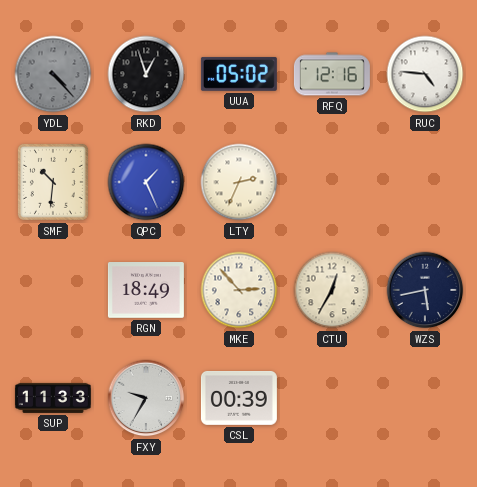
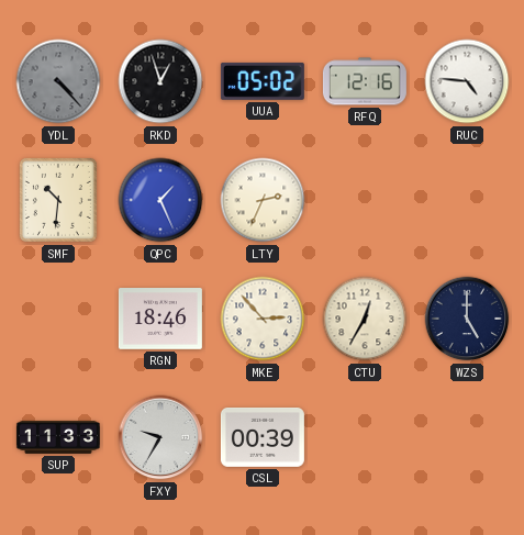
RGN: 18:49 -> 18:46
WZS: 5:43 -> 5:00
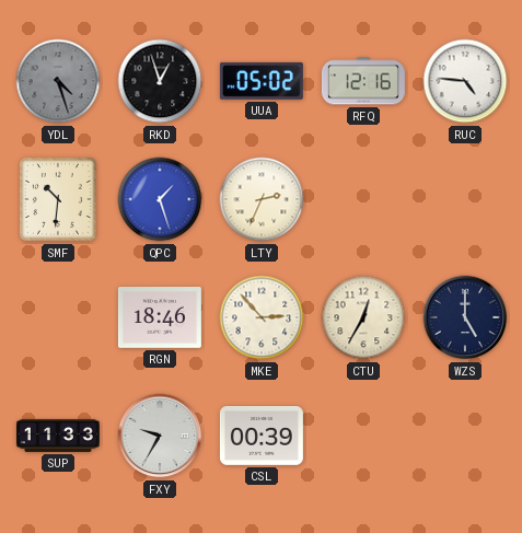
YDL: 4:23 -> 4:27
QPC: 1:26 -> 1:27
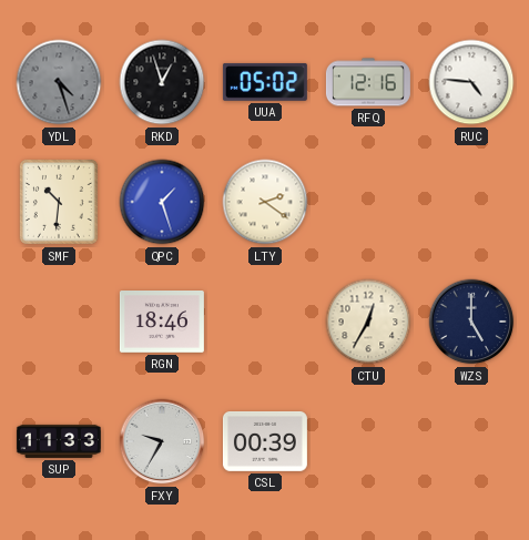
LTY: 2:34 -> 2:21
MKE: 2:53 -> none
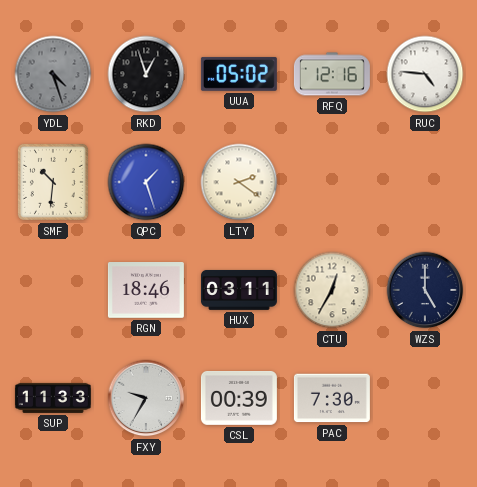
HUX: none -> 03:11
PAC: none -> 7:30
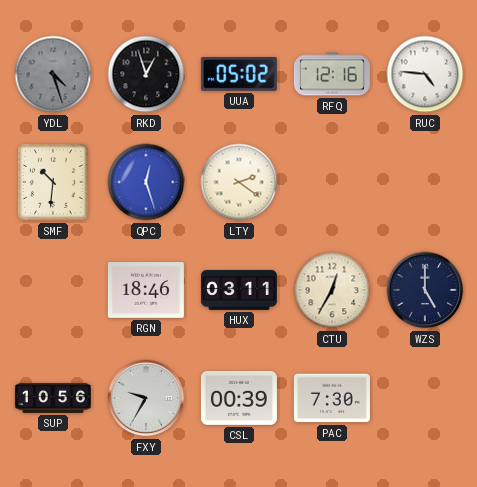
QPC: 1:27 -> 12:27
SUP: 11:33 -> 10:56
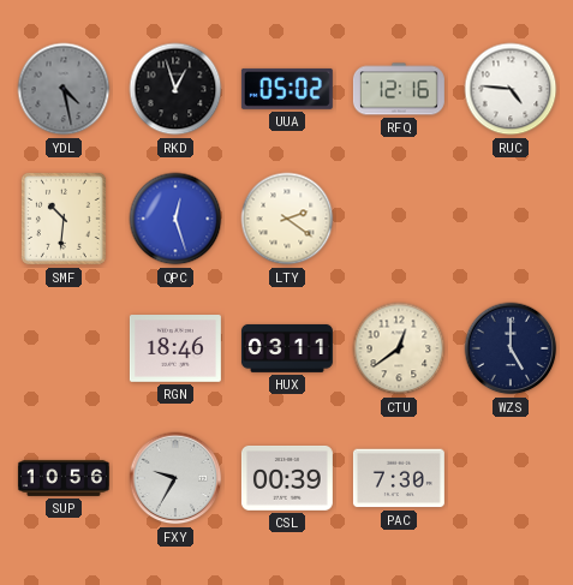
YDL: 4:27 -> 4:28
CTU: 12:35 -> 12:39
